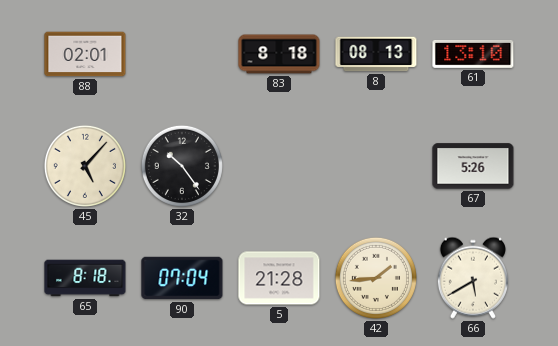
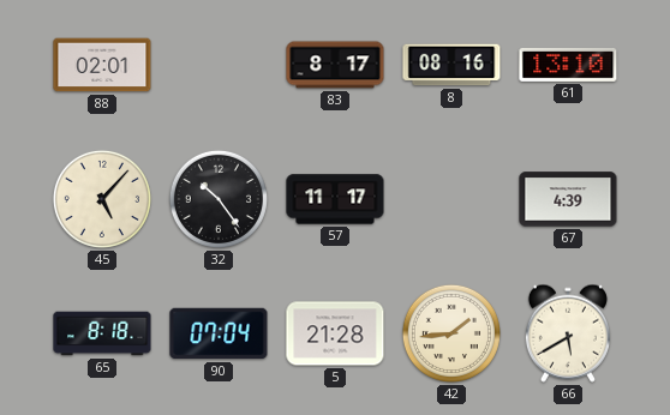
83: 8:18 -> 8:17
8: 08:13 -> 08:16
57: none -> 11:17
67: 5:26 -> 4:39
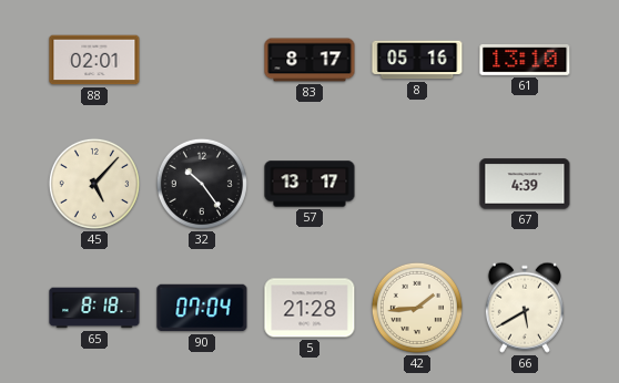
8: 08:16 -> 05:16
57: 11:17 -> 13:17
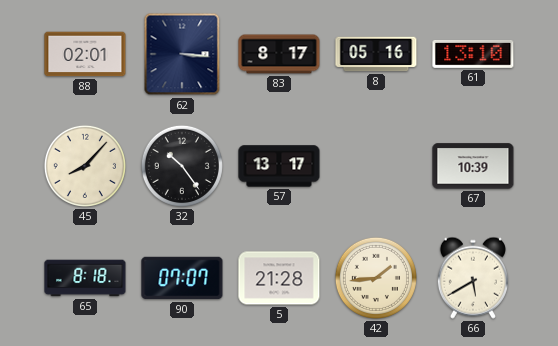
62: none -> 3:16
45: 5:07 -> 8:07
67: 4:39 -> 10:39
90: 07:04 -> 07:07
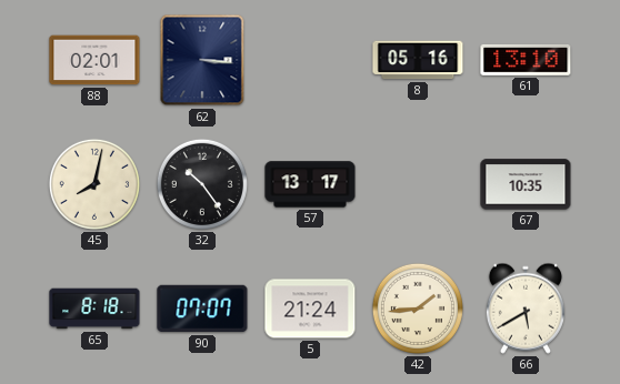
83: 8:17 -> none
45: 8:07 -> 8:02
67: 10:39 -> 10:35
5: 21:28 -> 21:24
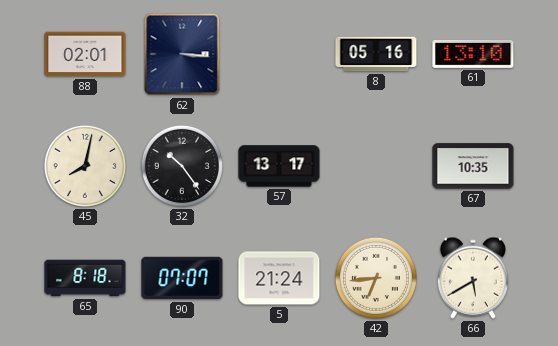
42: 1:44 -> 6:44
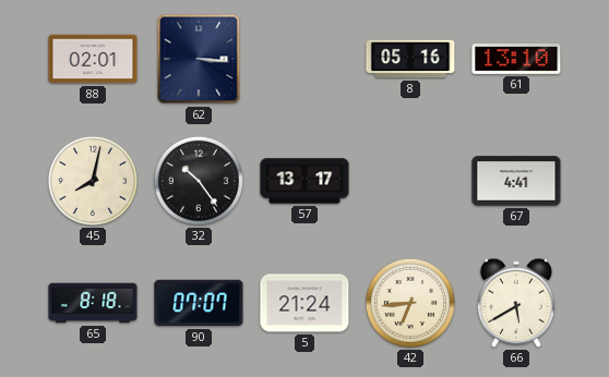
67: 10:35 -> 4:41
